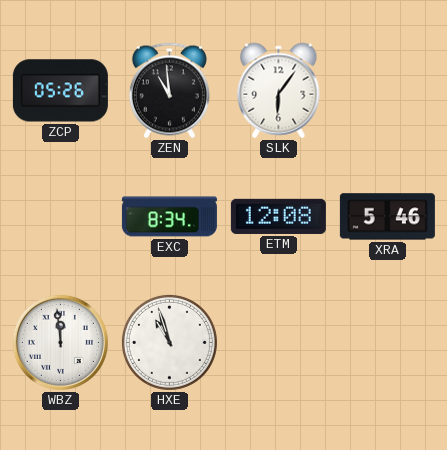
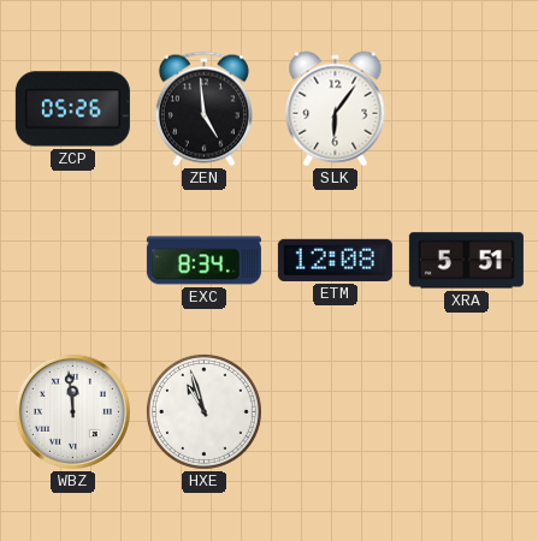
ZEN: 10:59 -> 4:59
XRA: 5:46 -> 5:51
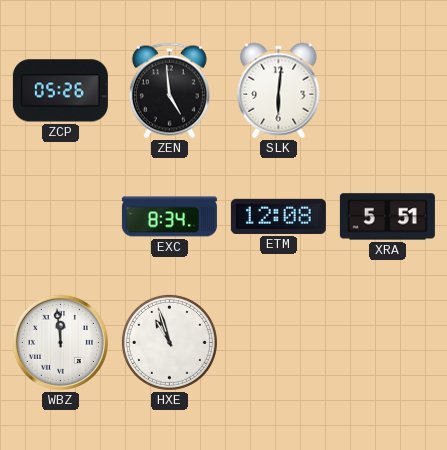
SLK: 6:06 -> 6:01
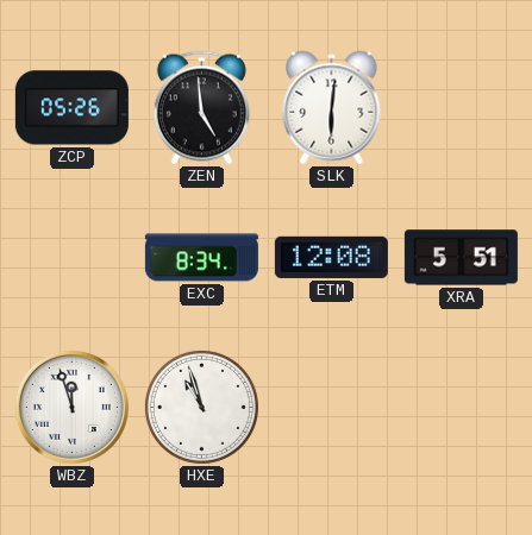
WBZ: 11:59 -> 11:57
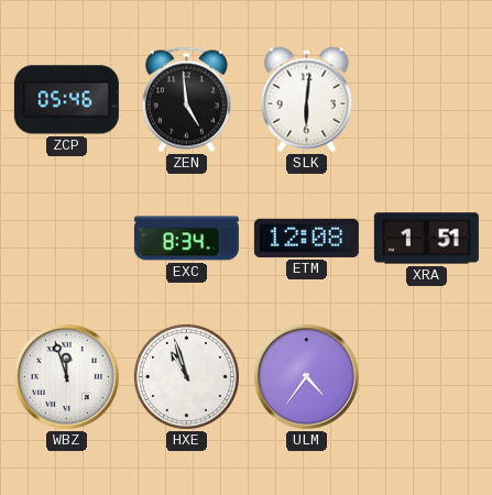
ZCP: 05:26 -> 05:46
XRA: 5:51 -> 1:51
ULM: none -> 4:36
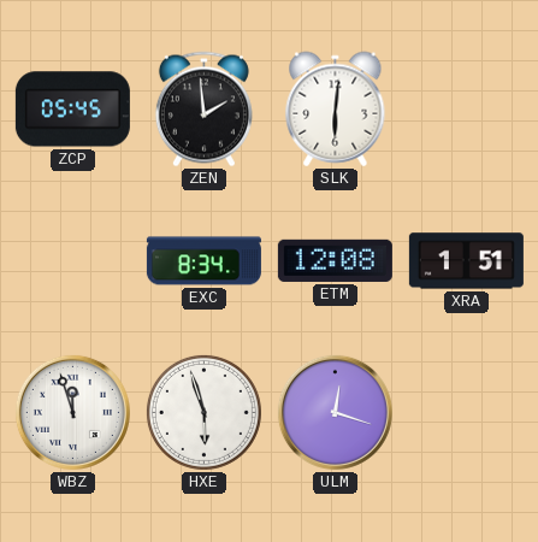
ZCP: 05:46 -> 05:45
ZEN: 4:59 -> 1:59
HXE: 10:57 -> 5:57
ULM: 4:36 -> 12:18
